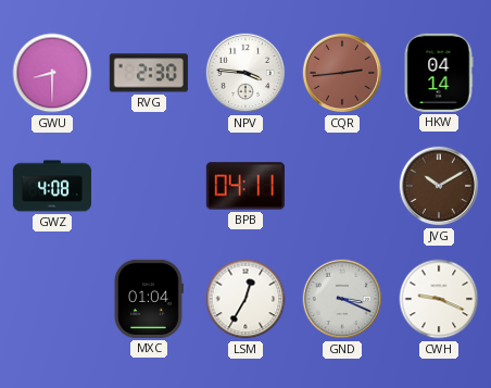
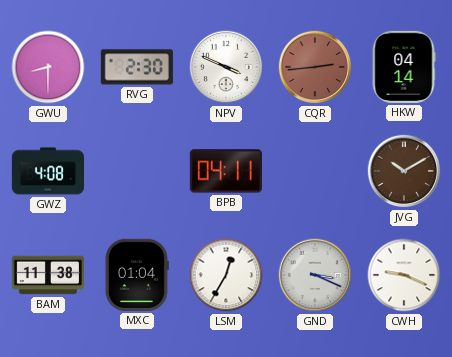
NPV: 3:46 -> 3:49
BAM: none -> 11:38
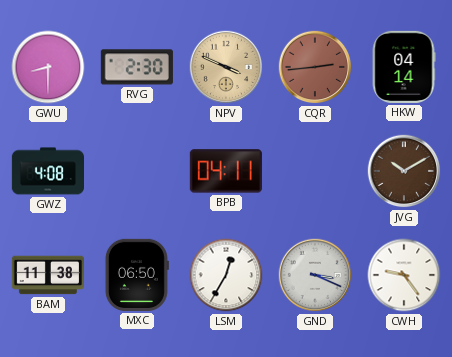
NPV dial: white -> champagne
MXC: 01:04 -> 06:50
CWH: 9:19 -> 9:24
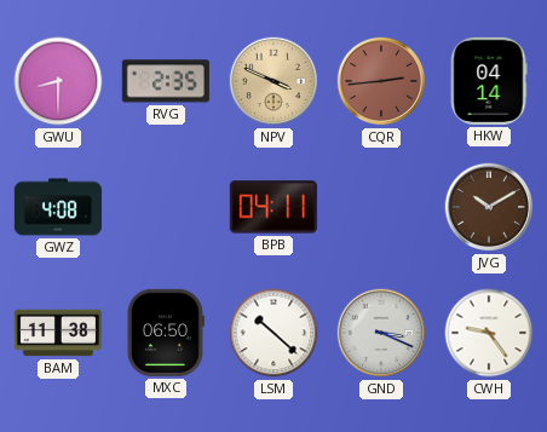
RVG: 2:30 -> 2:35
LSM: 12:35 -> 10:22
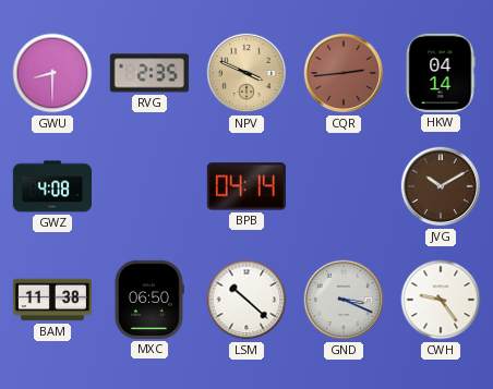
BPB: 04:11 -> 04:14
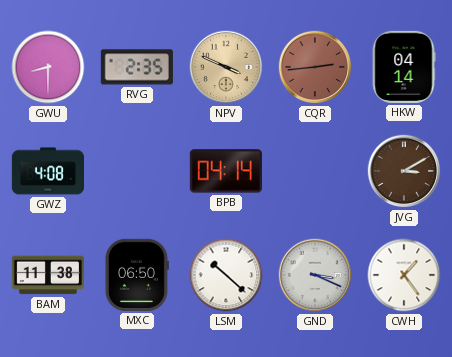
JVG: 10:10 -> 3:10
CWH: 9:24 -> 1:24
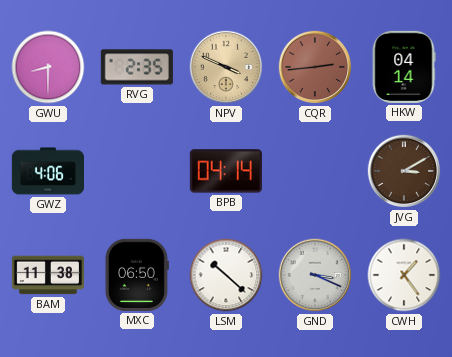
GWZ: 4:08 -> 4:06
